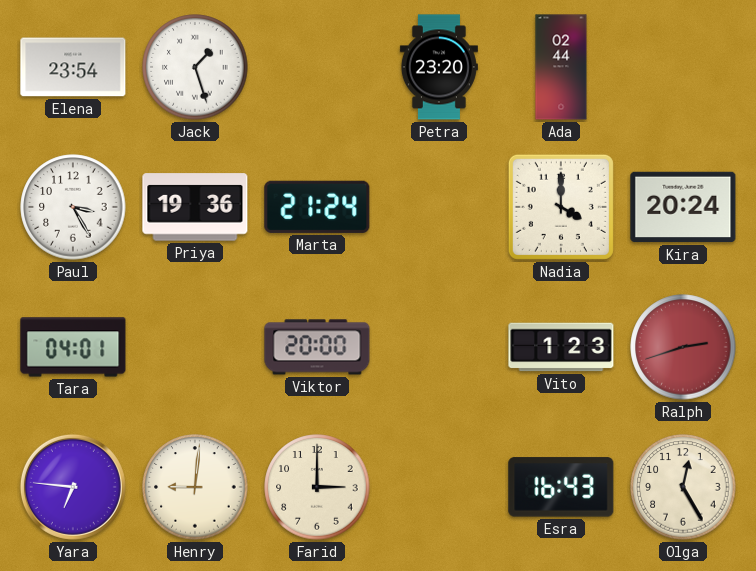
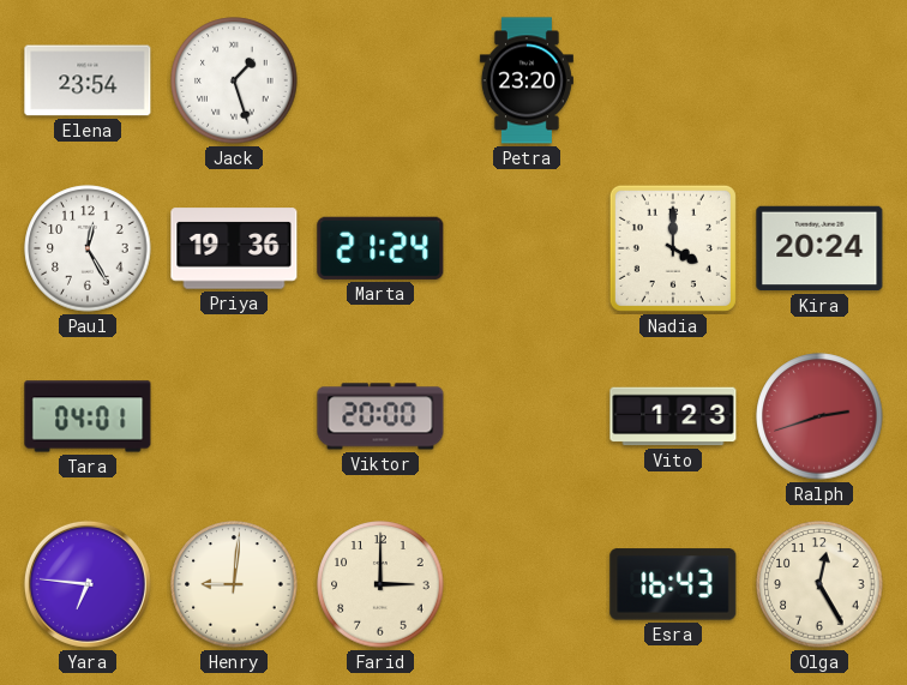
Ada: 02:44 -> none
Paul: 3:25 -> 12:25
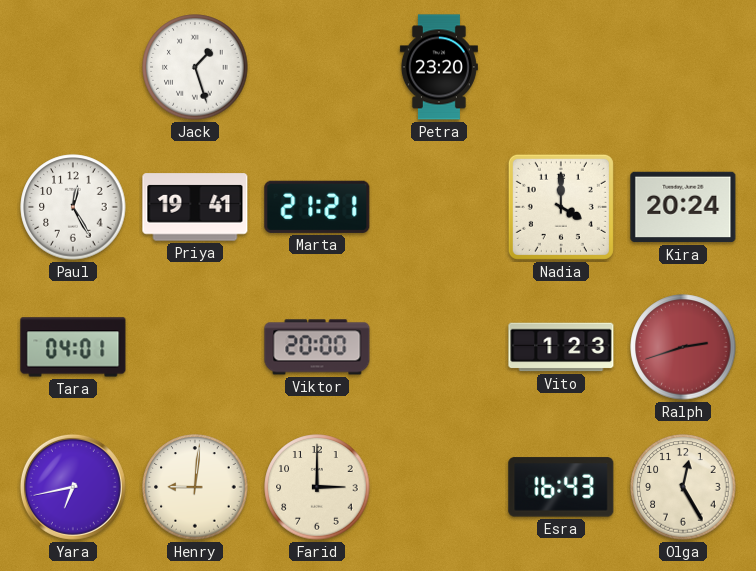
Elena: 23:54 -> none
Priya: 19:36 -> 19:41
Marta: 21:24 -> 21:21
Yara: 6:46 -> 6:43
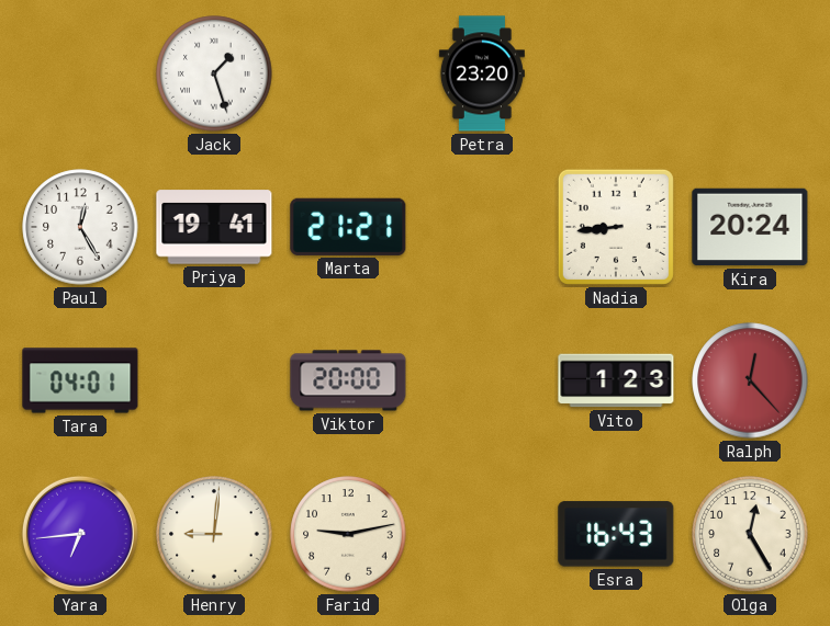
Nadia: 4:00 -> 8:44
Ralph: 2:42 -> 12:23
Yara: 6:43 -> 6:44
Farid: 3:00 -> 9:13
